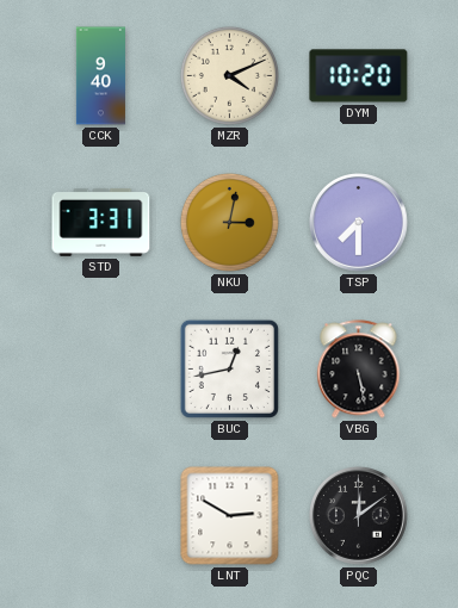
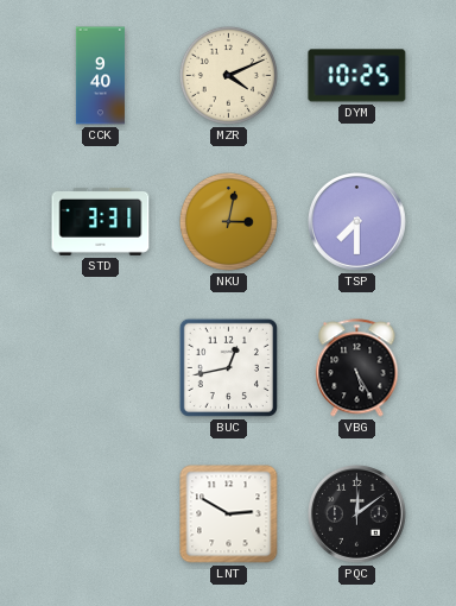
DYM: 10:20 -> 10:25
VBG: 5:28 -> 5:25
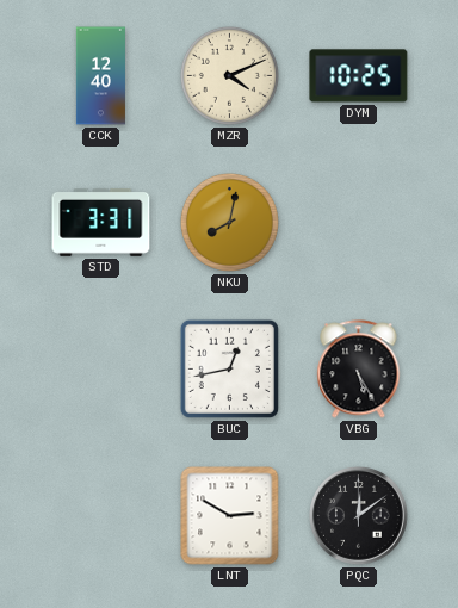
CCK: 9:40 -> 12:40
NKU: 3:02 -> 8:02
TSP: 7:30 -> none
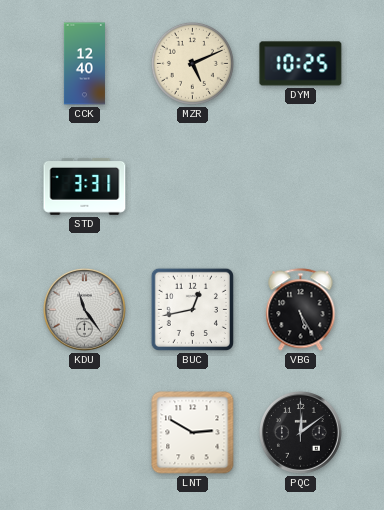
MZR: 4:11 -> 5:11
NKU: 8:02 -> none
KDU: none -> 11:24
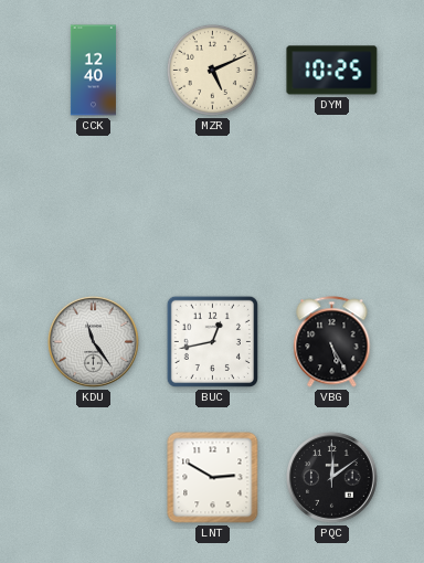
STD: 3:31 -> none
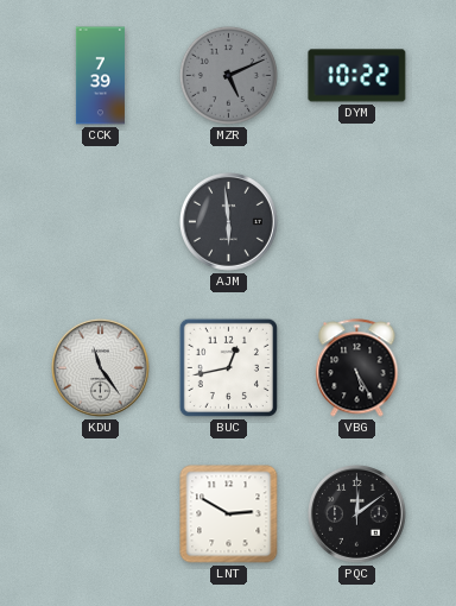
CCK: 12:40 -> 7:39
MZR dial: cream -> grey
DYM: 10:25 -> 10:22
AJM: none -> 5:59
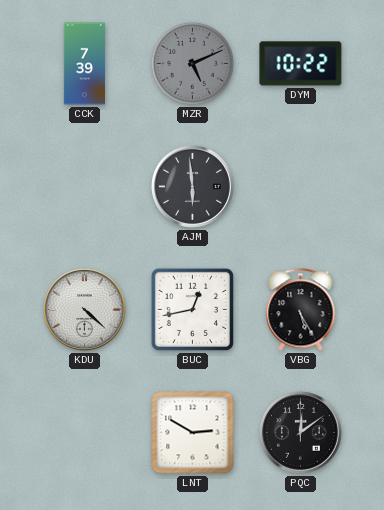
KDU: 11:24 -> 4:22
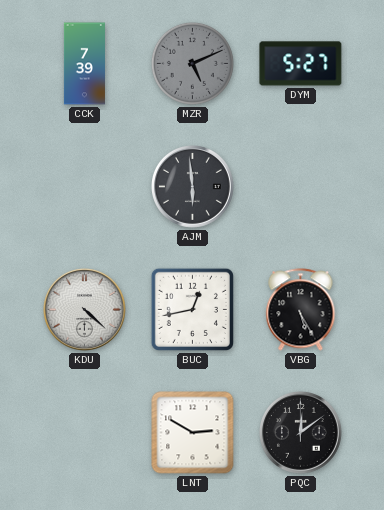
DYM: 10:22 -> 5:27
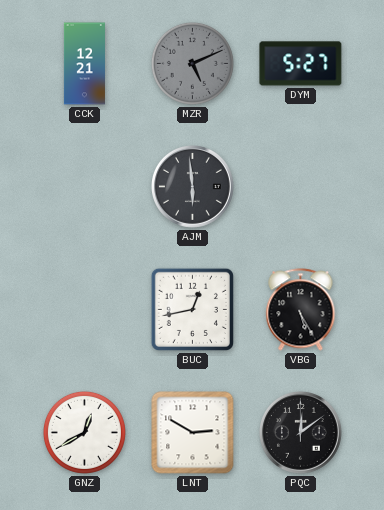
CCK: 7:39 -> 12:21
KDU: 4:22 -> none
GNZ: none -> 12:40
